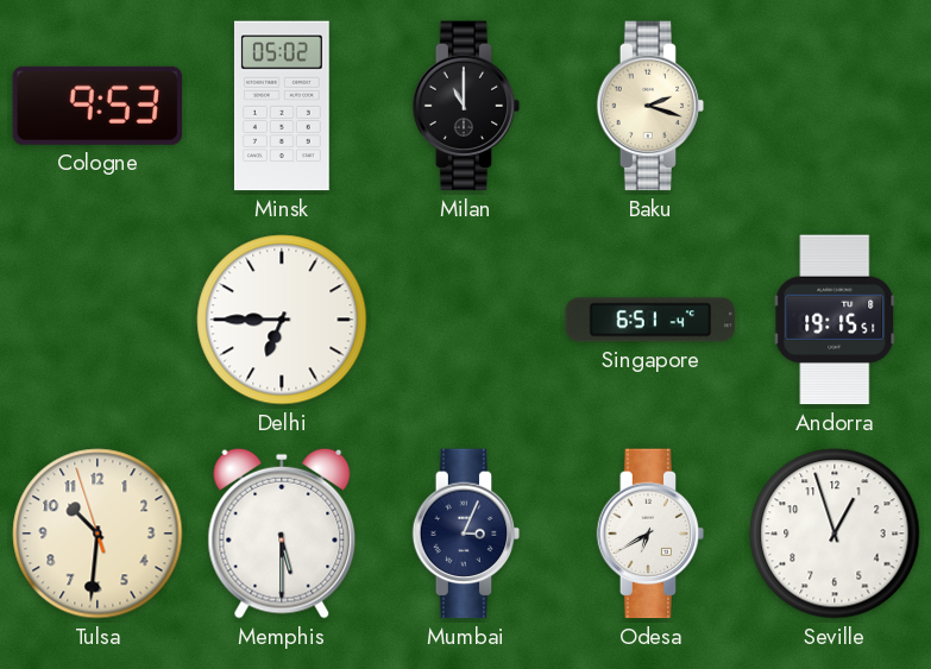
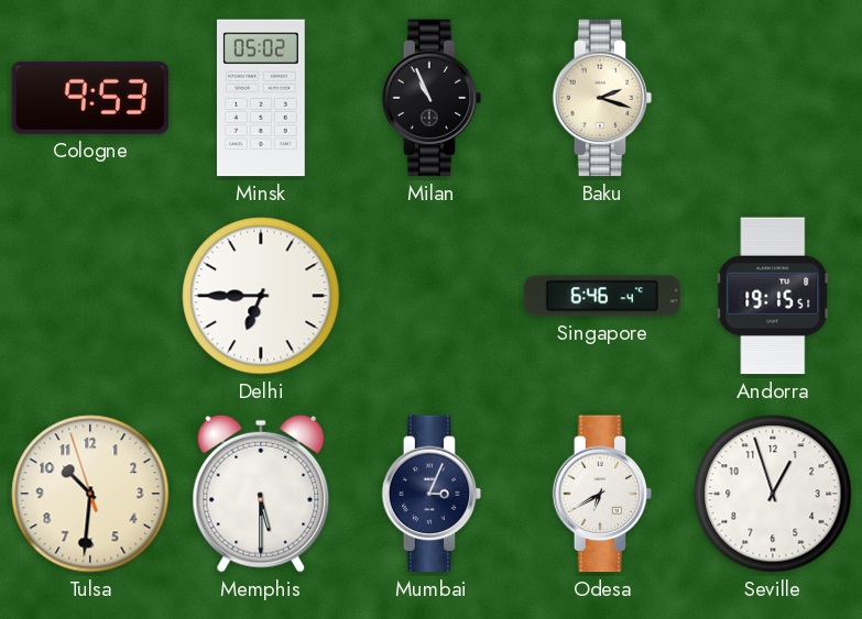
Milan: 11:00 -> 10:56
Singapore: 6:51 -> 6:46
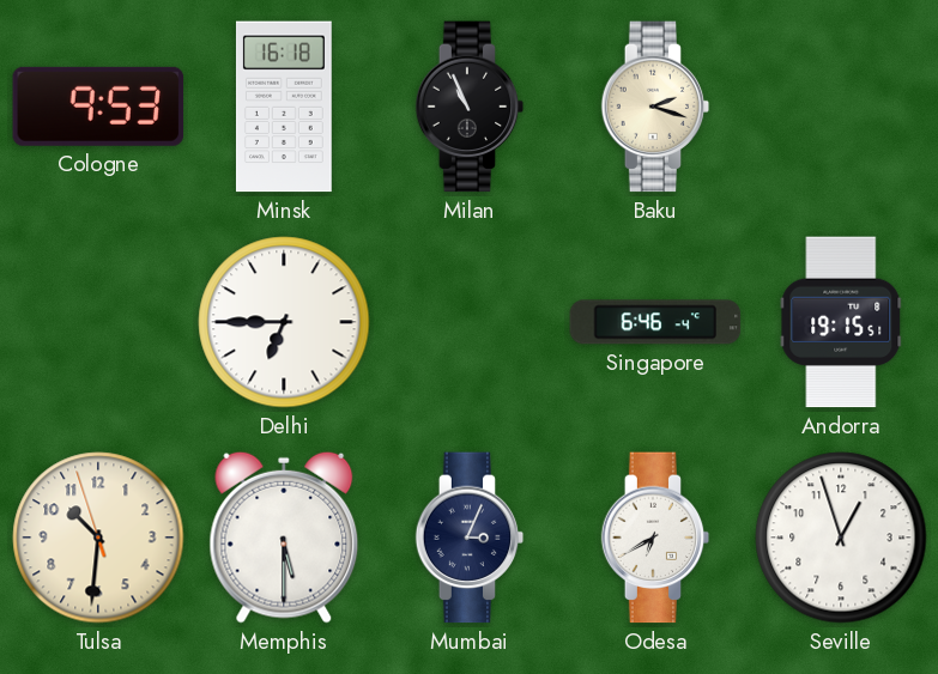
Minsk: 05:02 -> 16:18
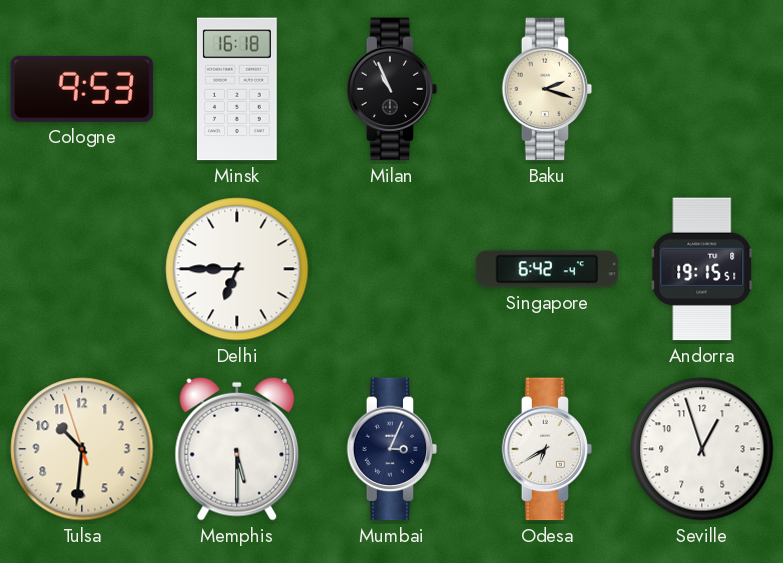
Singapore: 6:46 -> 6:42
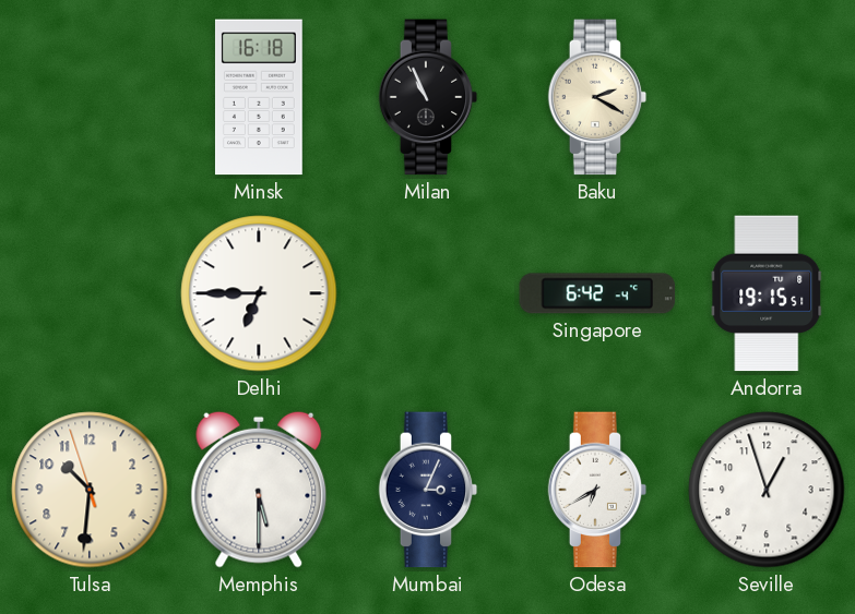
Cologne: 9:53 -> none
Baku: 2:18 -> 2:20
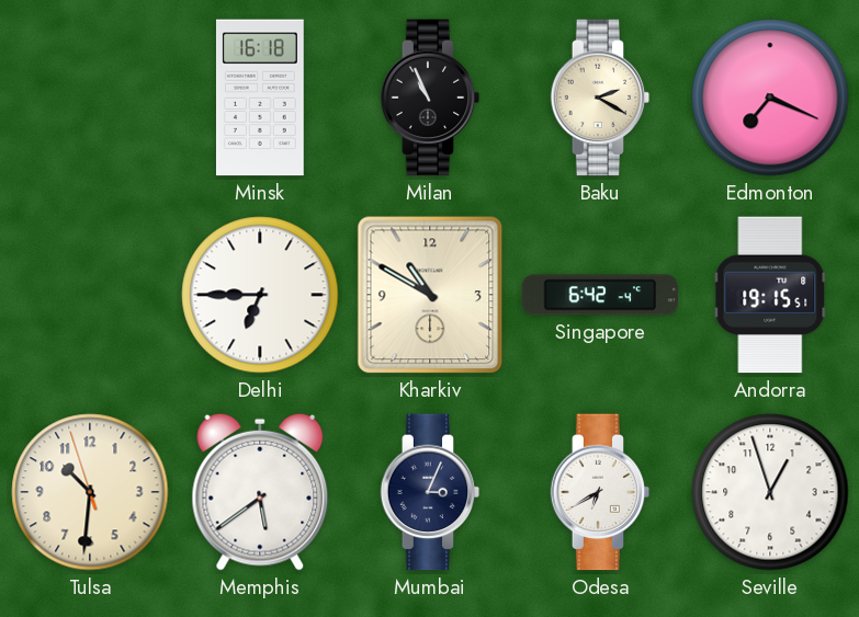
Edmonton: none -> 7:19
Kharkiv: none -> 10:50
Memphis: 5:30 -> 5:39
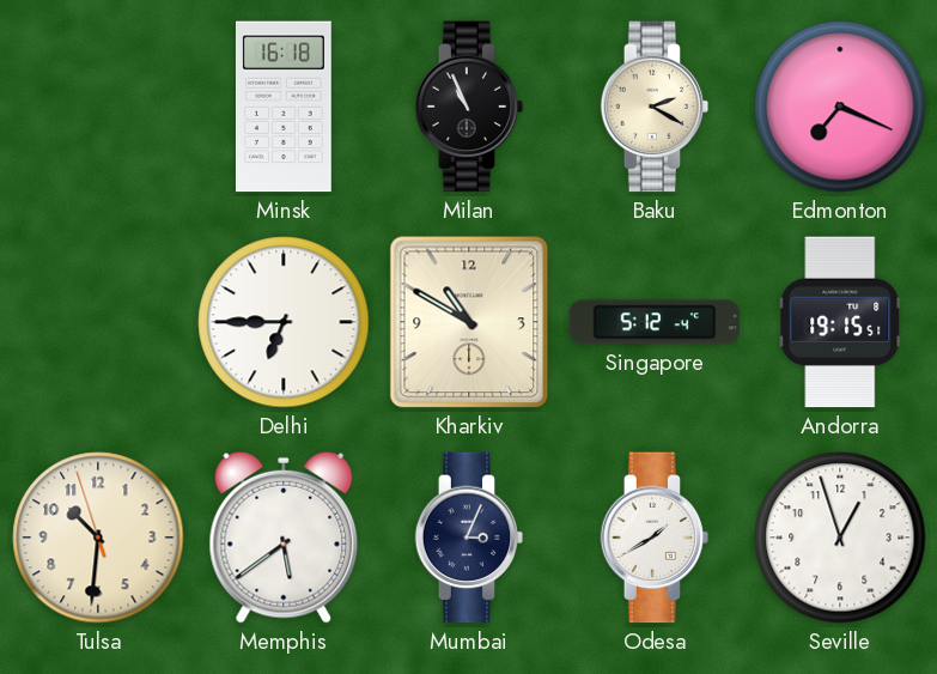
Singapore: 6:42 -> 5:12
Odesa: 6:40 -> 1:40
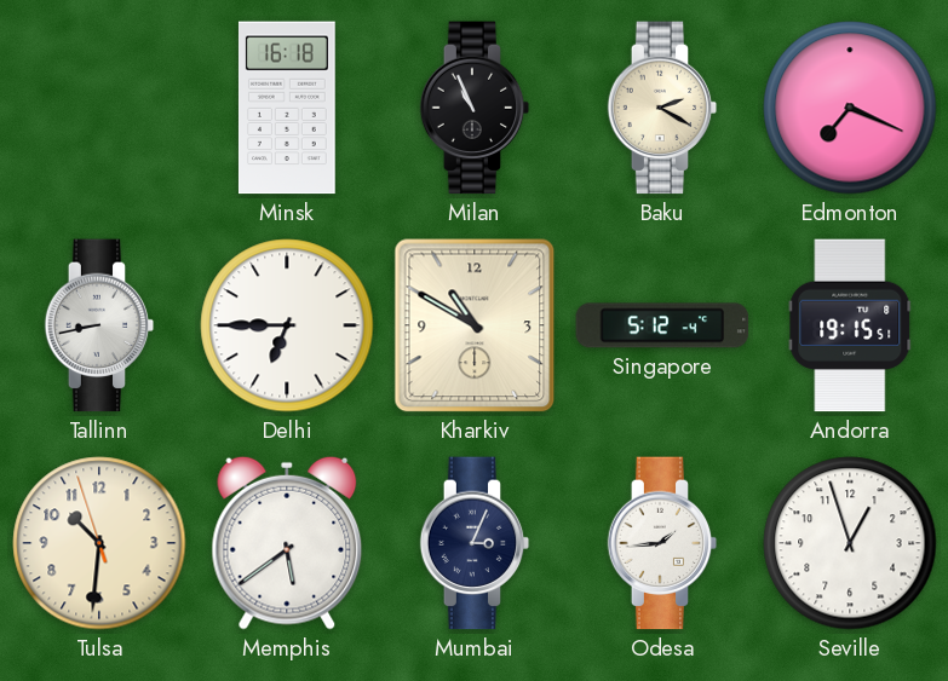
Tallinn: none -> 8:43
Odesa: 1:40 -> 1:44
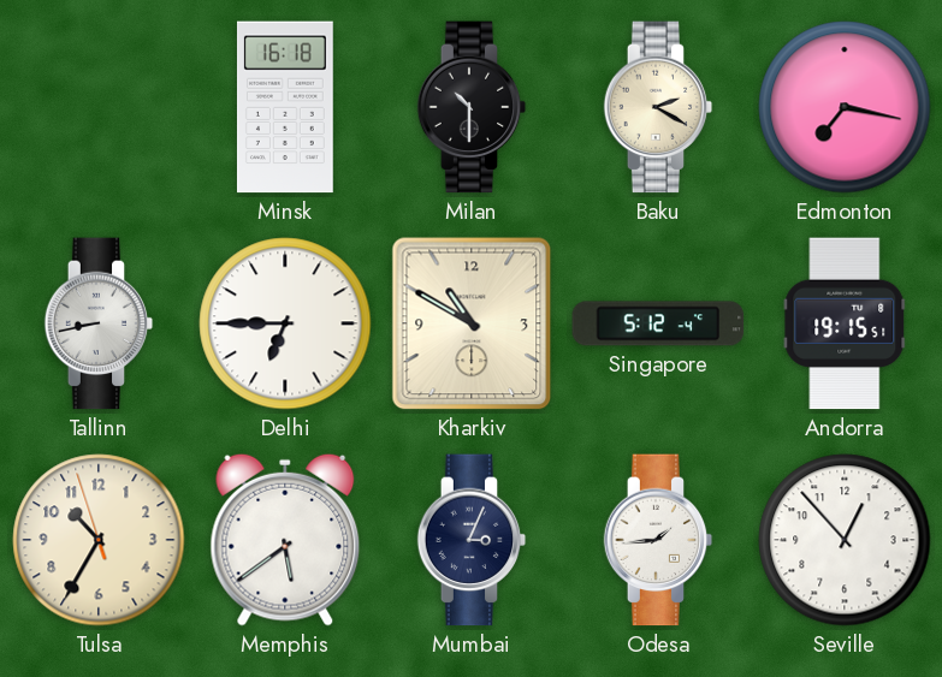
Milan: 10:56 -> 10:30
Edmonton: 7:19 -> 7:17
Tulsa: 10:30 -> 10:34
Seville: 12:57 -> 12:53
